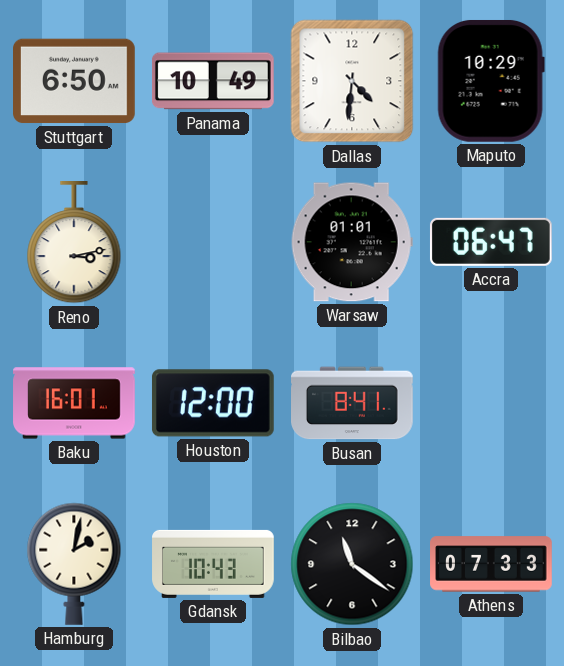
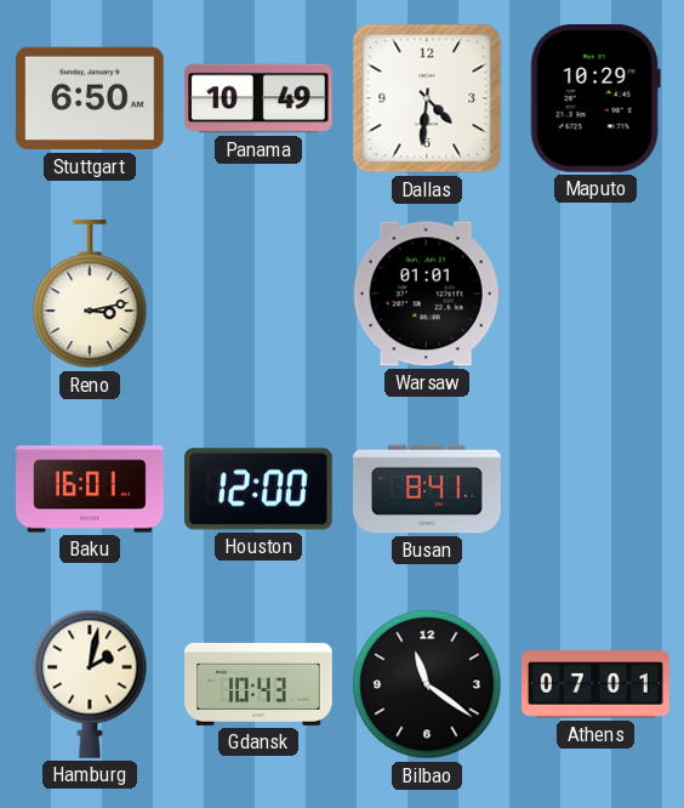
Accra: 06:47 -> none
Athens: 07:33 -> 07:01
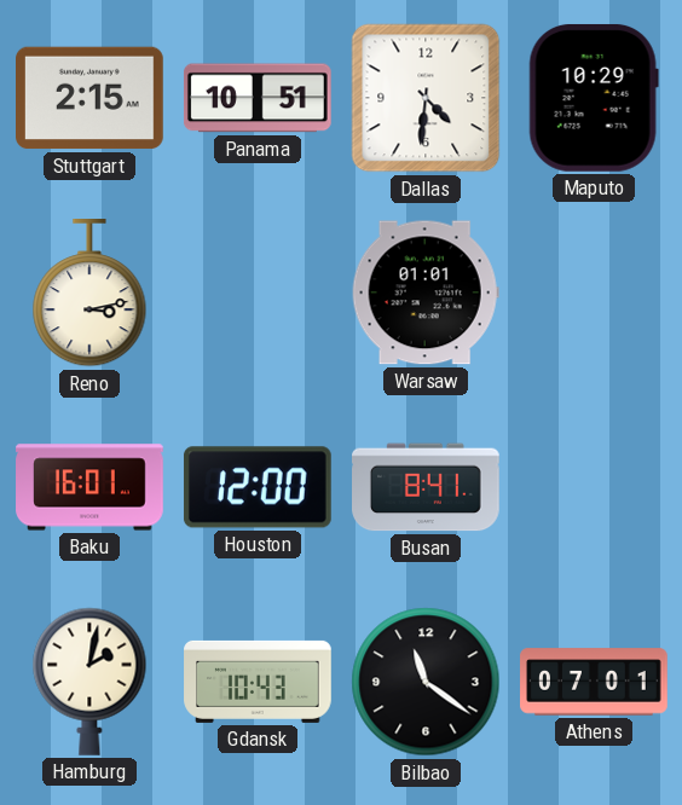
Stuttgart: 6:50 -> 2:15
Panama: 10:49 -> 10:51
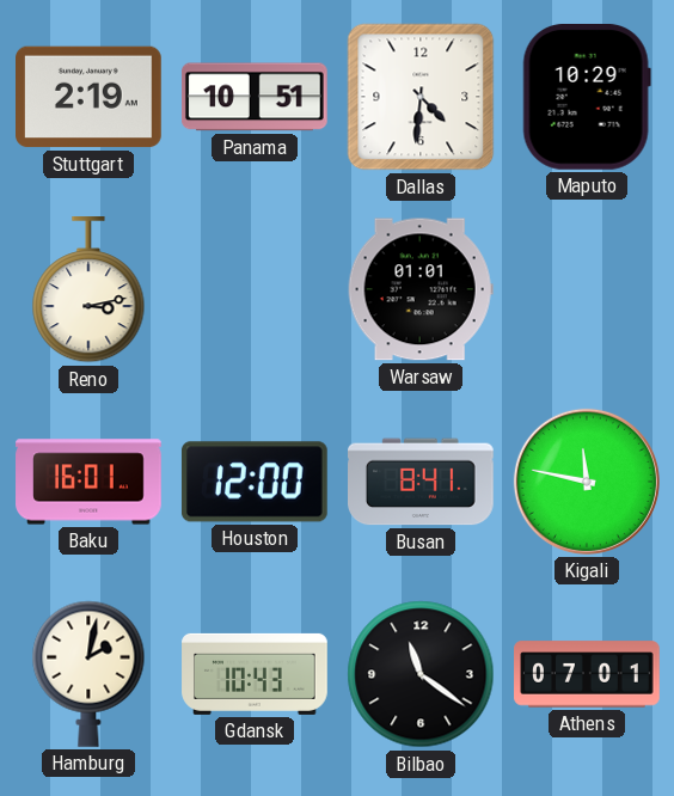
Stuttgart: 2:15 -> 2:19
Kigali: none -> 11:47
